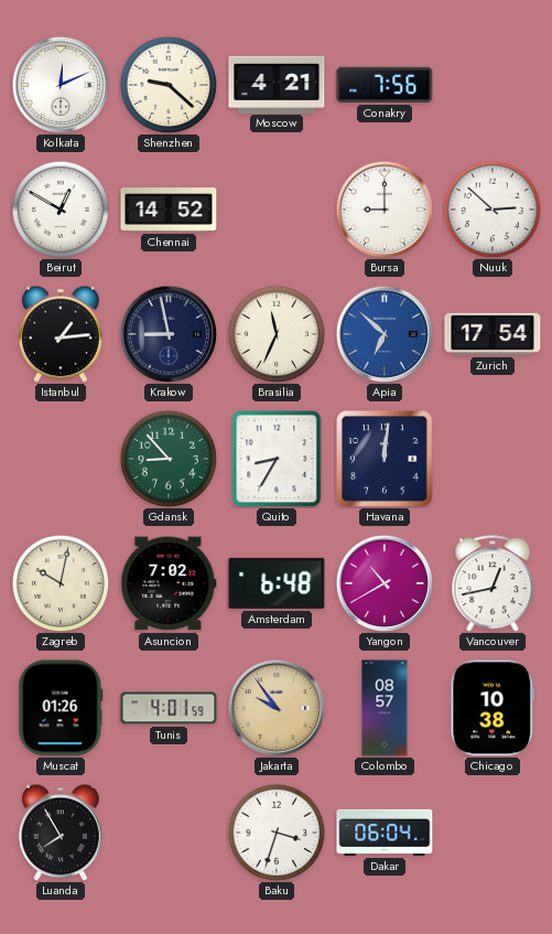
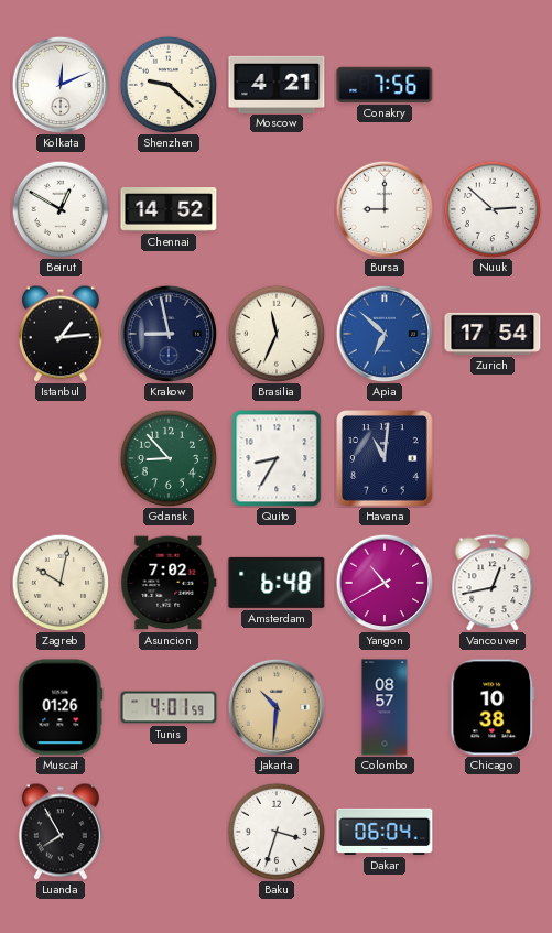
Havana: 12:01 -> 11:01
Jakarta: 9:54 -> 10:31
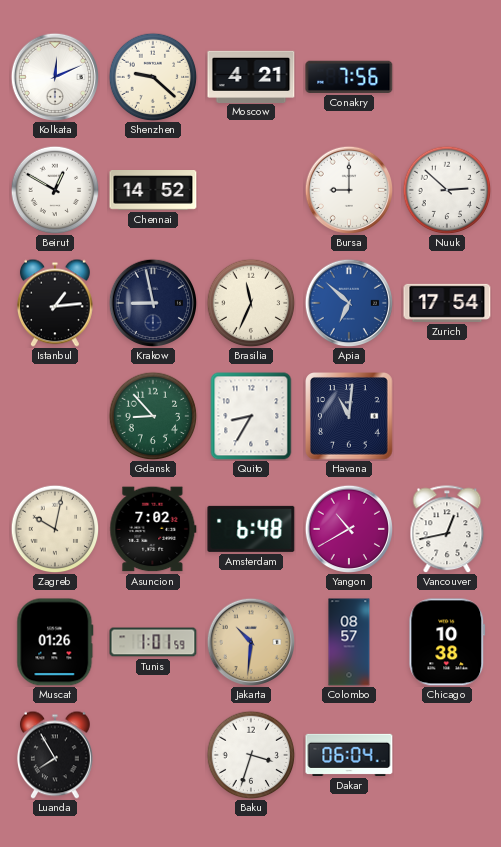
Tunis: 4:01 -> 1:01
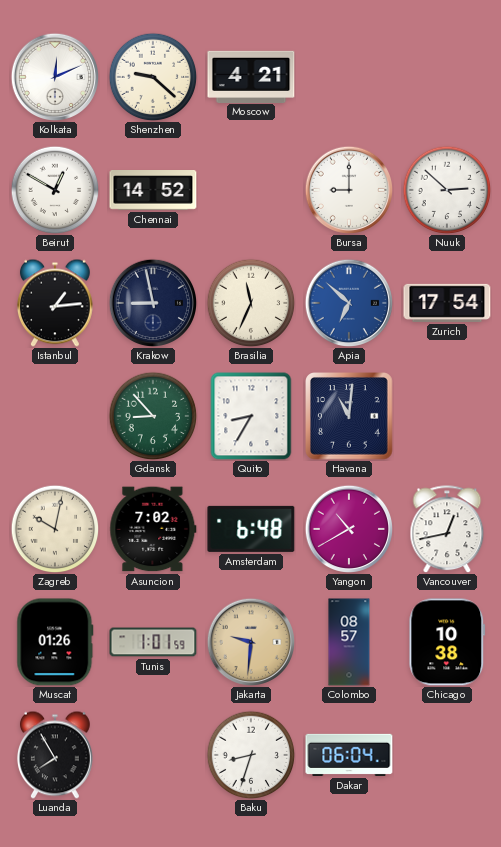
Conakry: 7:56 -> none
Jakarta: 10:31 -> 9:31
Baku: 3:33 -> 8:33
